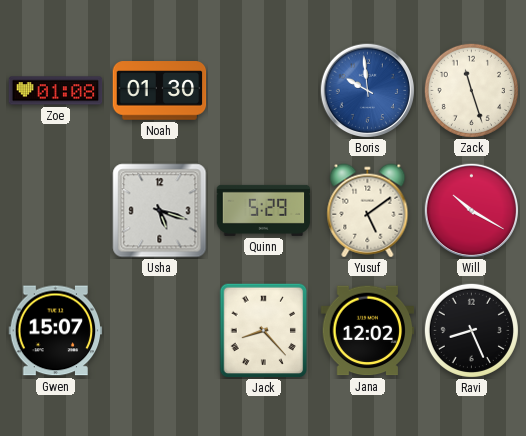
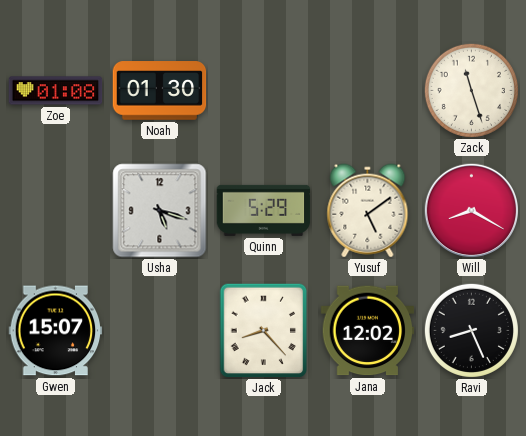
Boris: 9:59 -> none
Will: 10:20 -> 8:20
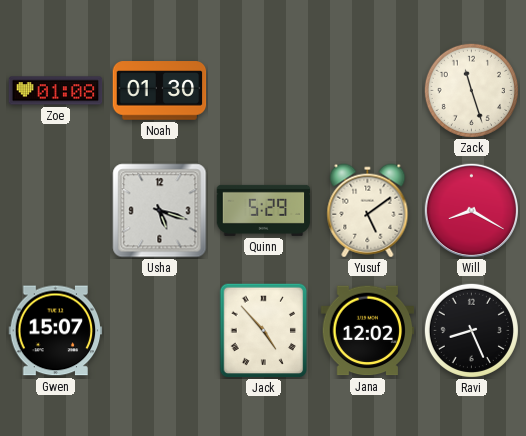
Jack: 8:23 -> 4:53
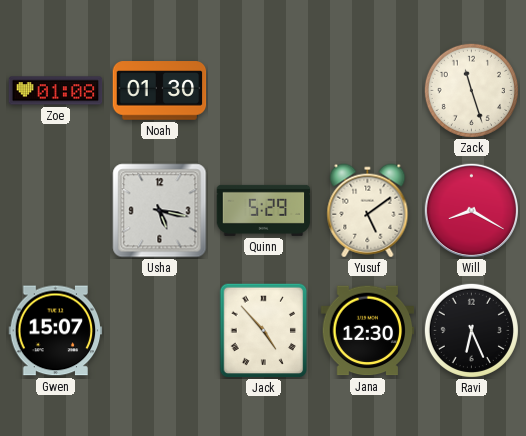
Usha: 5:18 -> 5:17
Jana: 12:02 -> 12:30
Ravi: 8:26 -> 6:26
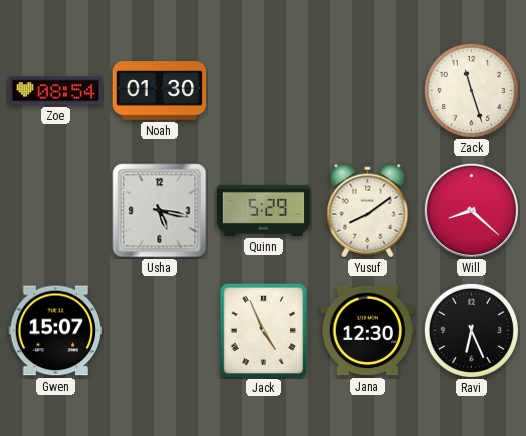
Zoe: 01:08 -> 08:54
Yusuf: 5:09 -> 8:09
Will: 8:20 -> 8:22
Jack: 4:53 -> 4:56
